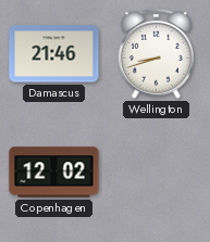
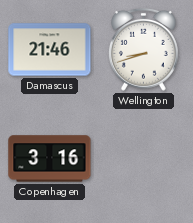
Copenhagen: 12:02 -> 3:16
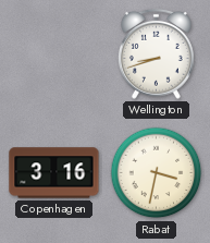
Damascus: 21:46 -> none
Rabat: none -> 3:32
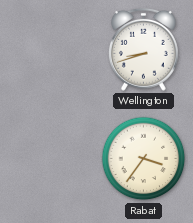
Copenhagen: 3:16 -> none
Rabat: 3:32 -> 3:36
